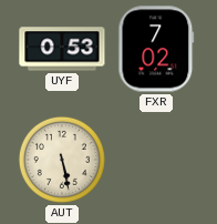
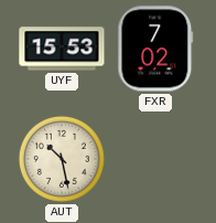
UYF: 0:53 -> 15:53
AUT: 5:28 -> 10:28
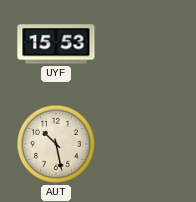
FXR: 7:02 -> none
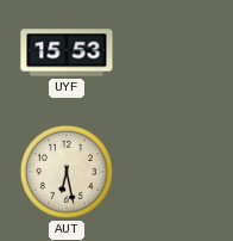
AUT: 10:28 -> 6:28
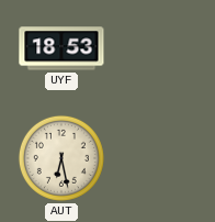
UYF: 15:53 -> 18:53
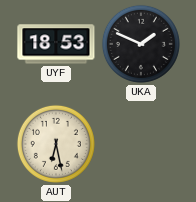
UKA: none -> 1:49
